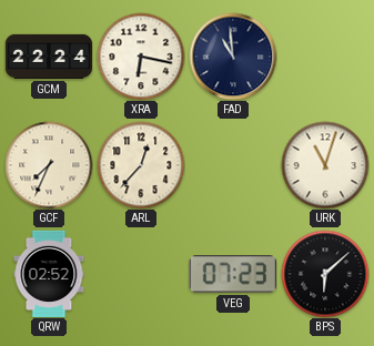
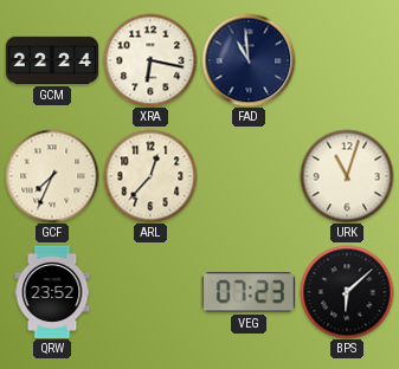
QRW: 02:52 -> 23:52
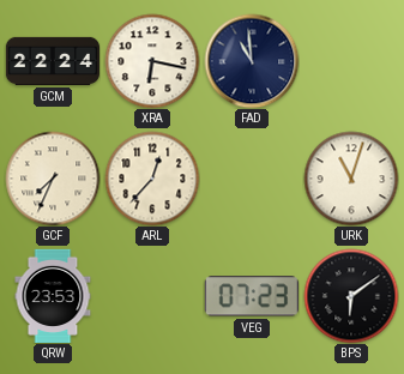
QRW: 23:52 -> 23:53
BPS: 6:08 -> 6:09
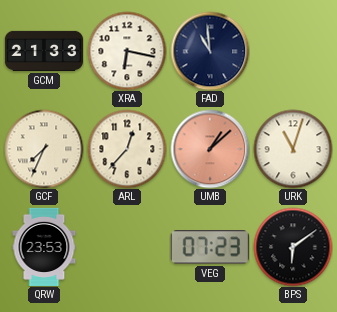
GCM: 22:24 -> 21:33
UMB: none -> 1:08
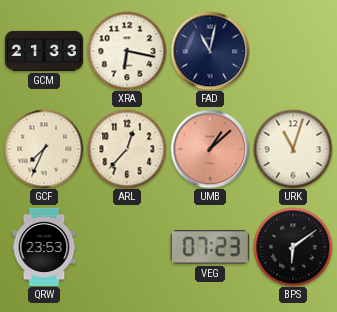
FAD: 10:59 -> 11:02
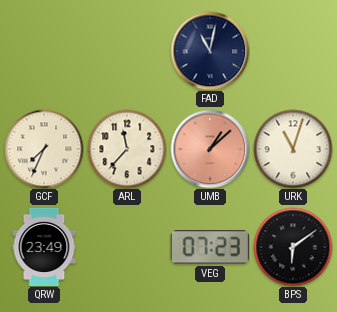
GCM: 21:33 -> none
XRA: 6:17 -> none
ARL: 12:37 -> 11:37
QRW: 23:53 -> 23:49
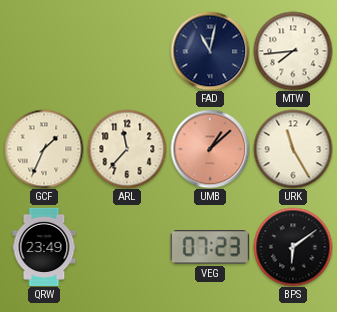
MTW: none -> 7:44
GCF: 7:34 -> 1:34
URK: 11:03 -> 11:25
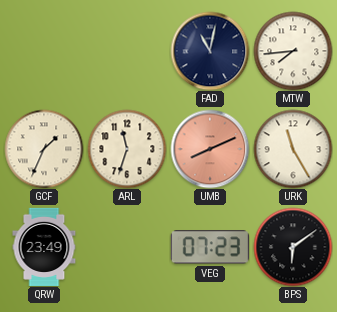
ARL: 11:37 -> 11:33
UMB: 1:08 -> 8:11
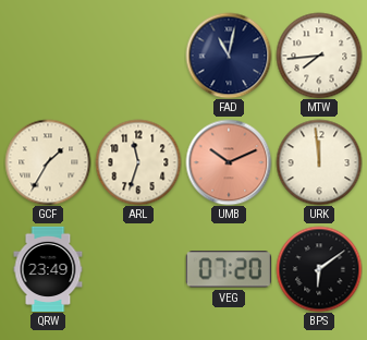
GCF: 1:34 -> 1:35
UMB: 8:11 -> 10:11
URK: 11:25 -> 11:59
VEG: 07:23 -> 07:20
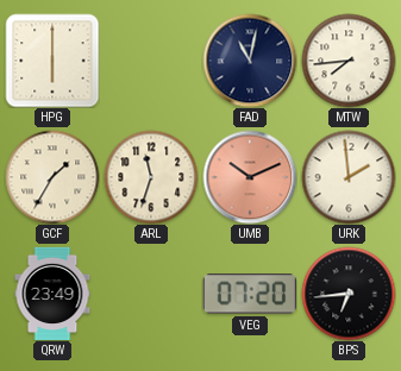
HPG: none -> 6:00
URK: 11:59 -> 1:59
BPS: 6:09 -> 6:44
